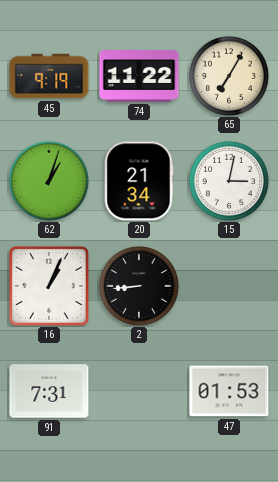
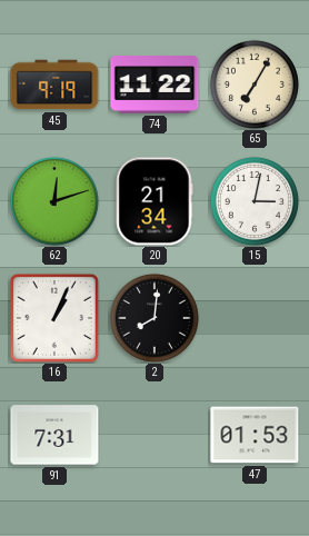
62: 1:03 -> 12:12
2: 8:44 -> 8:01
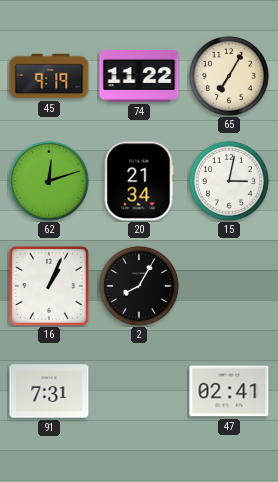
2: 8:01 -> 8:05
47: 01:53 -> 02:41
